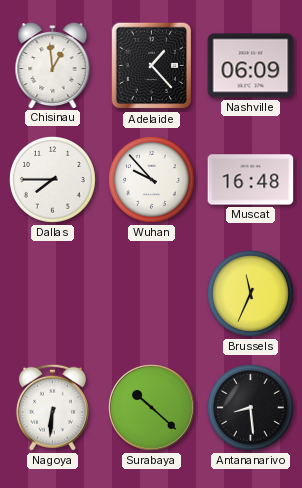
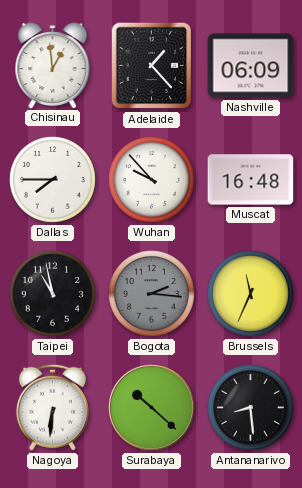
Taipei: none -> 10:58
Bogota: none -> 2:16
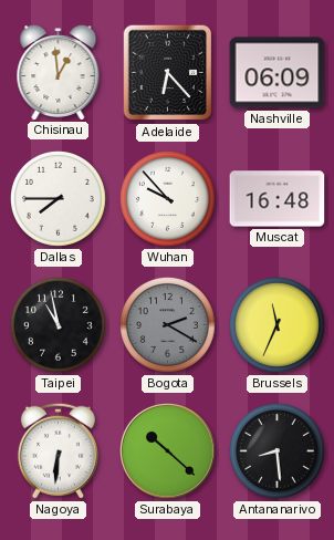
Adelaide: 1:23 -> 6:23
Bogota: 2:16 -> 2:20
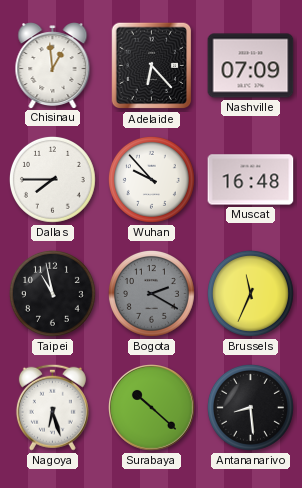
Nashville: 06:09 -> 07:09
Nagoya: 6:31 -> 6:27
